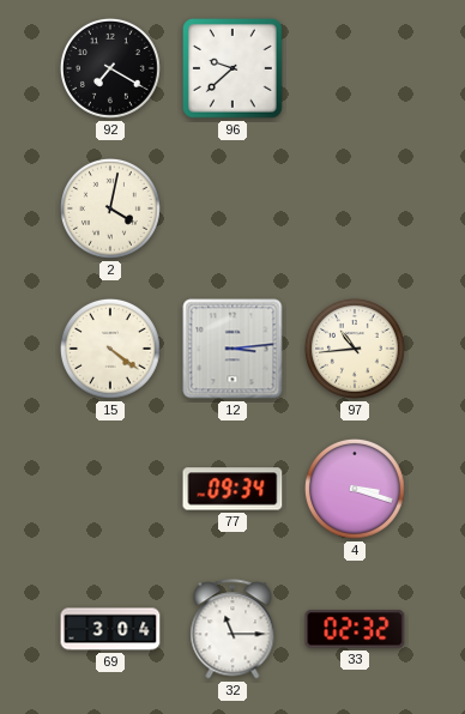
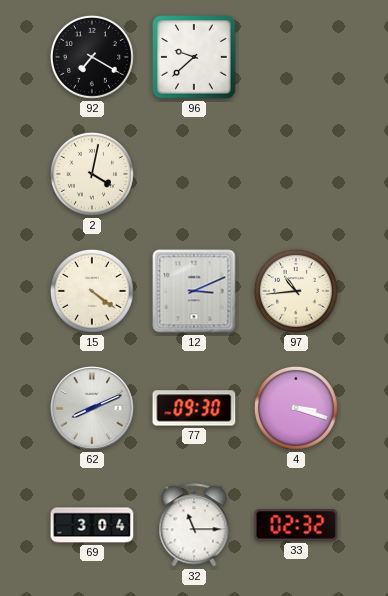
12: 3:14 -> 3:11
62: none -> 8:11
77: 09:34 -> 09:30
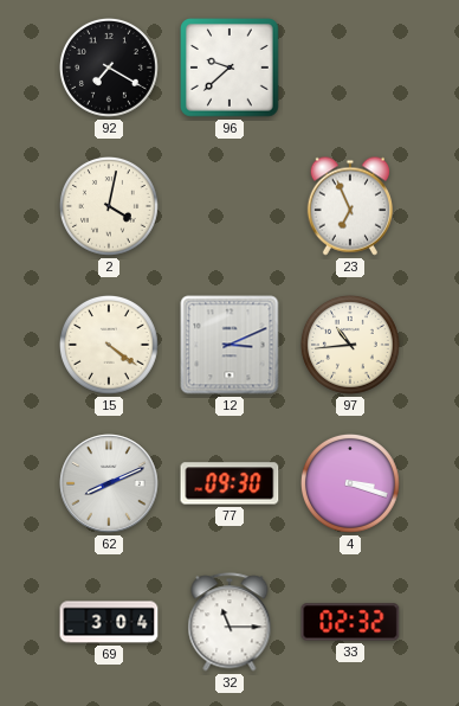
23: none -> 6:56
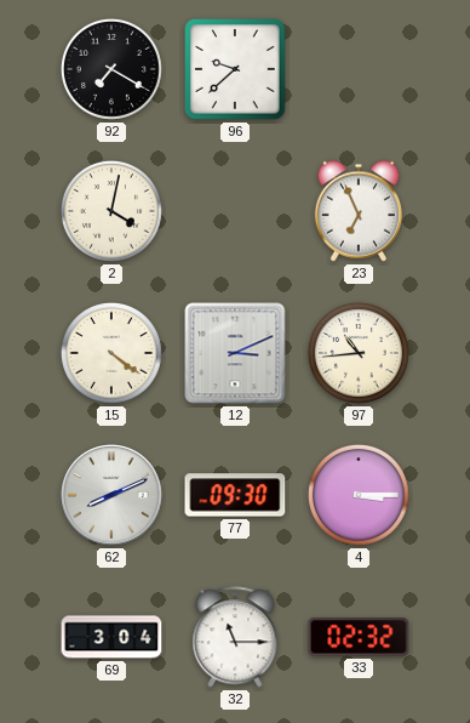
4: 3:18 -> 3:15
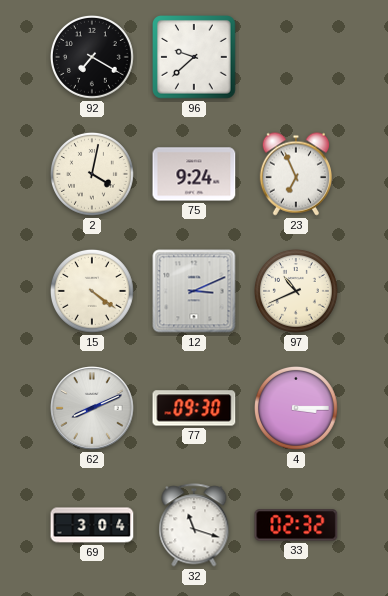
75: none -> 9:24
97: 10:44 -> 10:41
32: 11:15 -> 11:18
